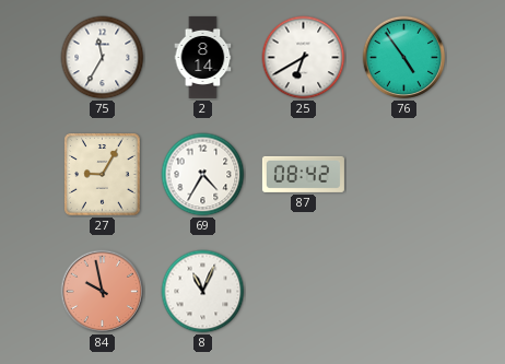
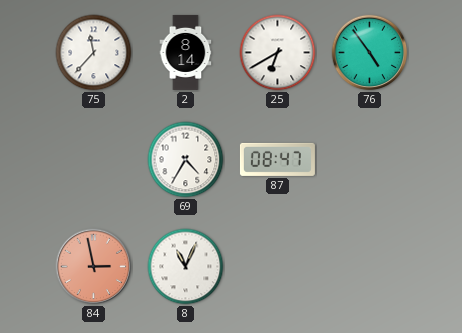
75: 11:35 -> 11:37
27: 9:05 -> none
87: 08:42 -> 08:47
84: 9:58 -> 2:58
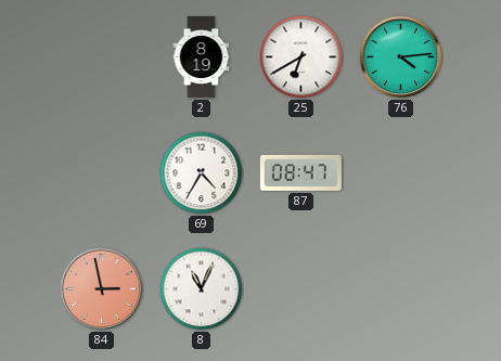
75: 11:37 -> none
2: 8:14 -> 8:19
76: 4:54 -> 4:14
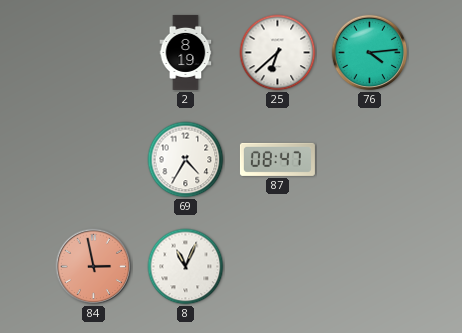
25: 6:40 -> 6:38
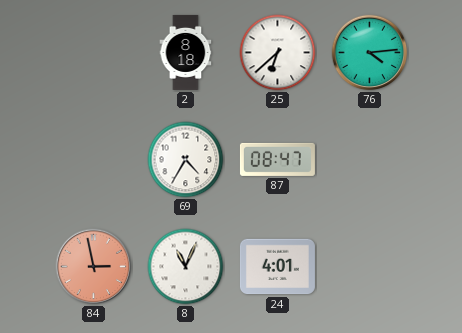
2: 8:19 -> 8:18
24: none -> 4:01
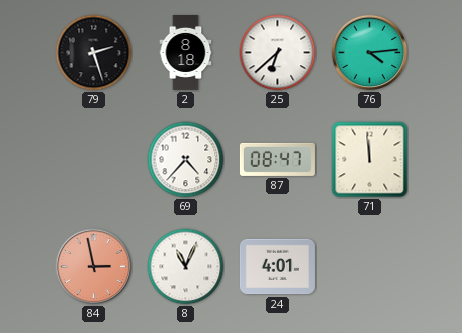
79: none -> 2:27
69: 4:35 -> 4:37
71: none -> 11:59
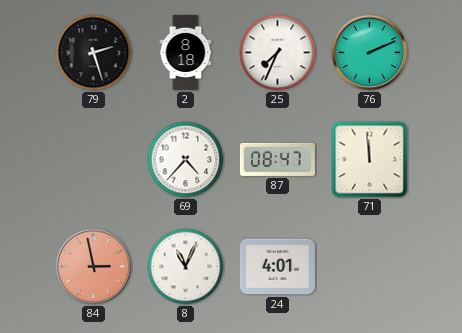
25: 6:38 -> 7:34
76: 4:14 -> 2:11
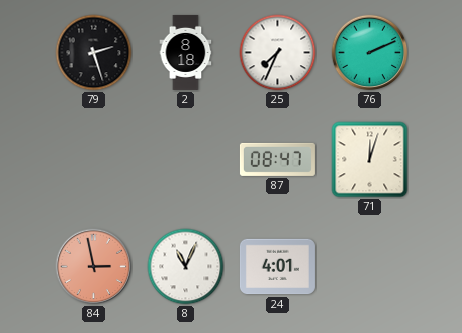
69: 4:37 -> none
71: 11:59 -> 12:03
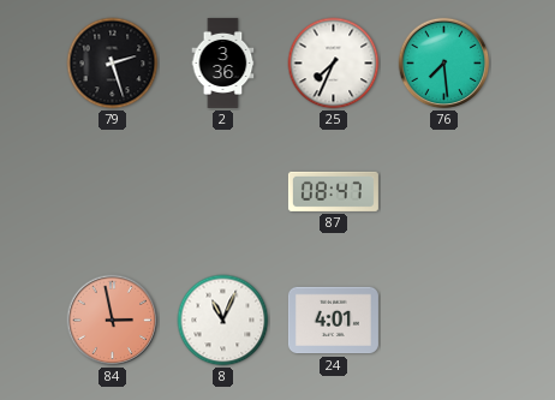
2: 8:18 -> 3:36
76: 2:11 -> 7:29
71: 12:03 -> none
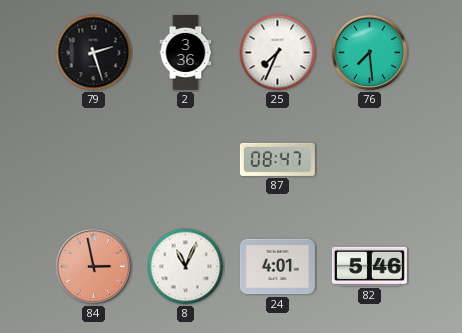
82: none -> 5:46
